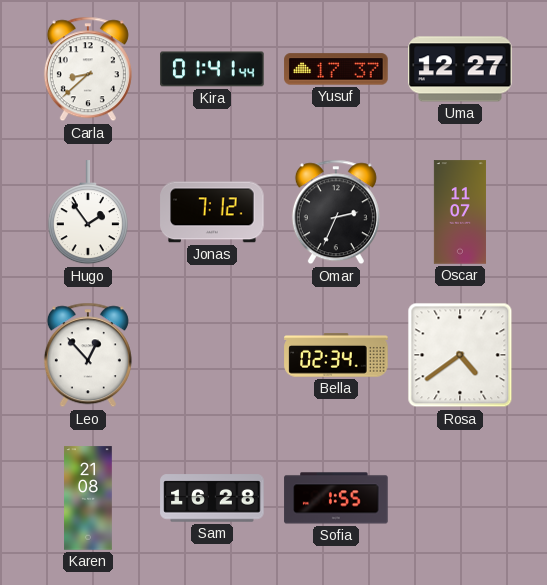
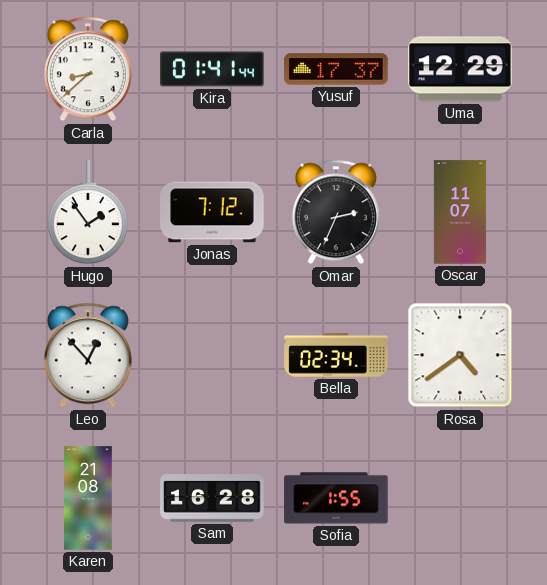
Uma: 12:27 -> 12:29
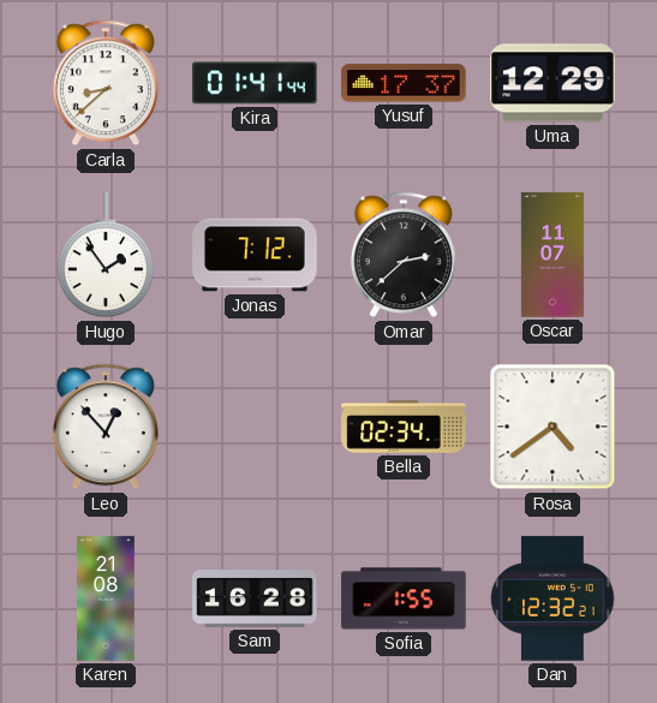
Omar: 2:34 -> 2:38
Dan: none -> 12:32
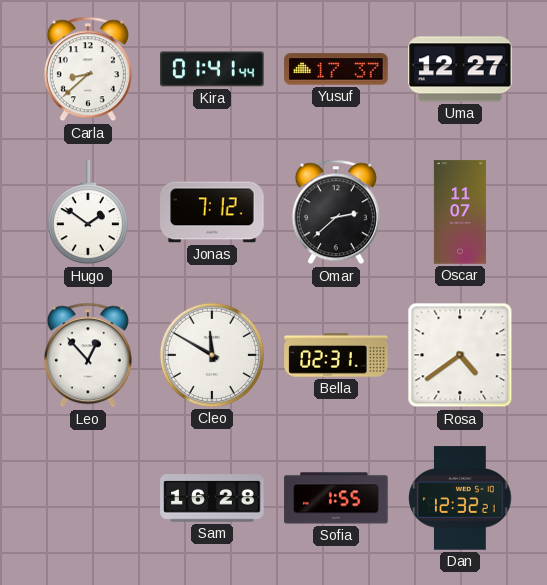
Uma: 12:29 -> 12:27
Hugo: 1:54 -> 1:51
Cleo: none -> 11:50
Bella: 02:34 -> 02:31
Karen: 21:08 -> none
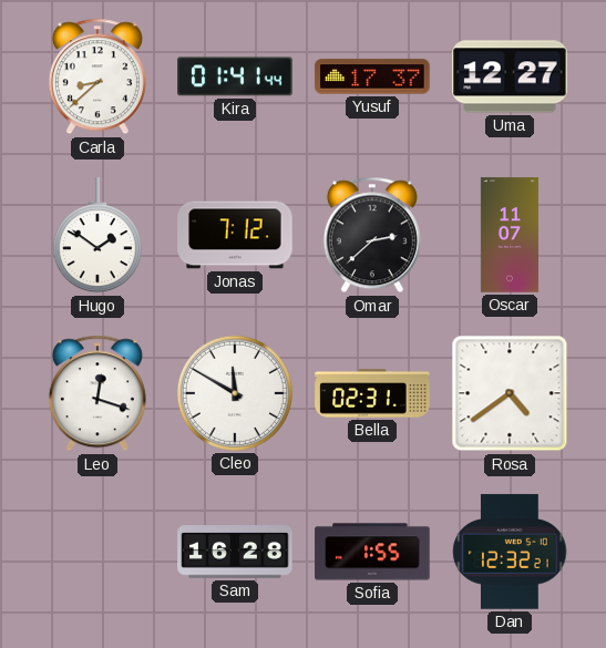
Leo: 12:53 -> 12:18
